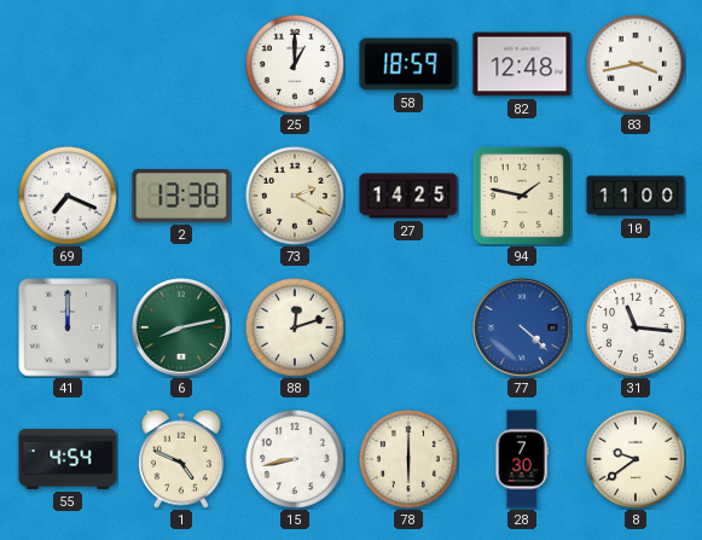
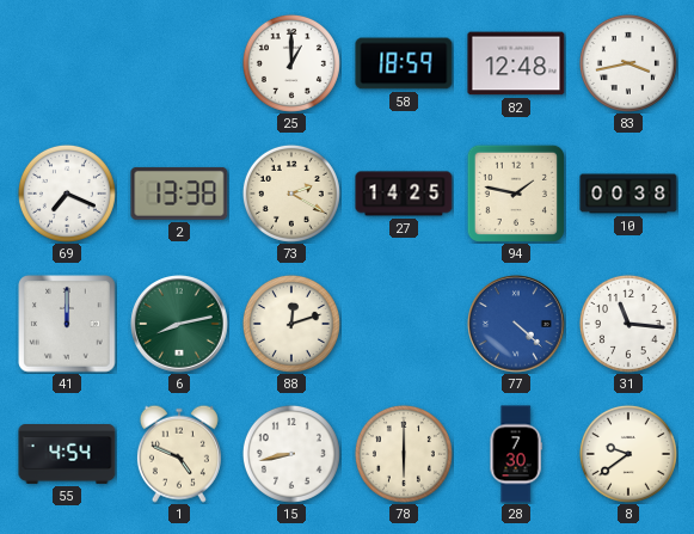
10: 11:00 -> 00:38
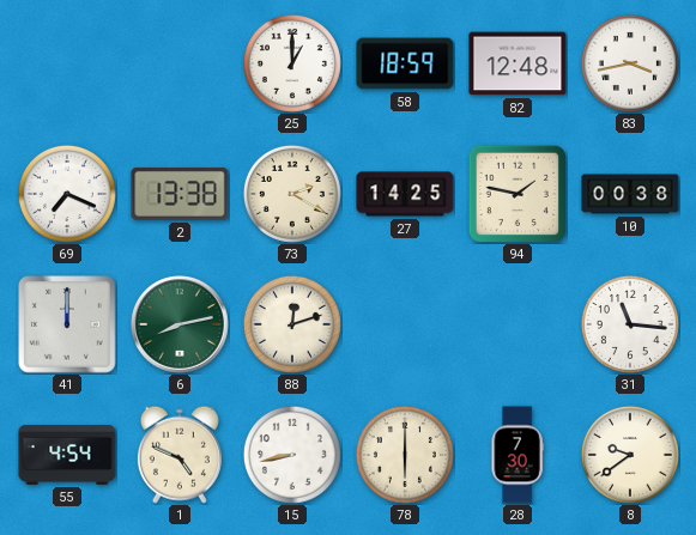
77: 4:22 -> none
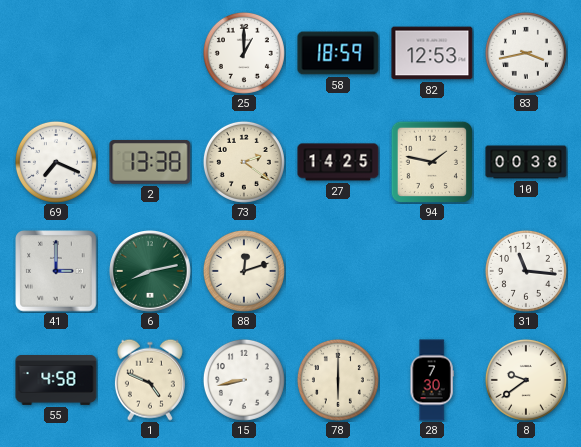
82: 12:48 -> 12:53
73: 2:20 -> 2:21
41: 12:00 -> 3:00
55: 4:54 -> 4:58
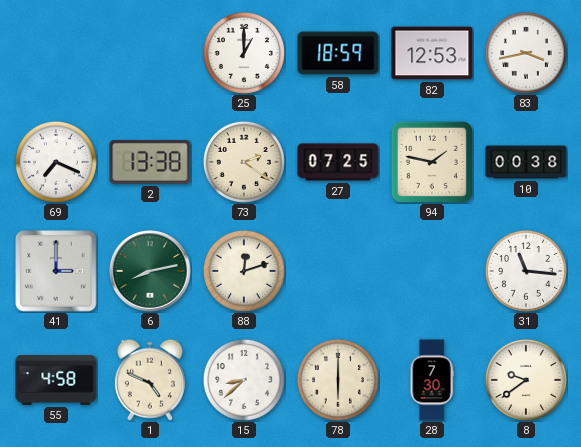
27: 14:25 -> 07:25
15: 8:43 -> 8:38
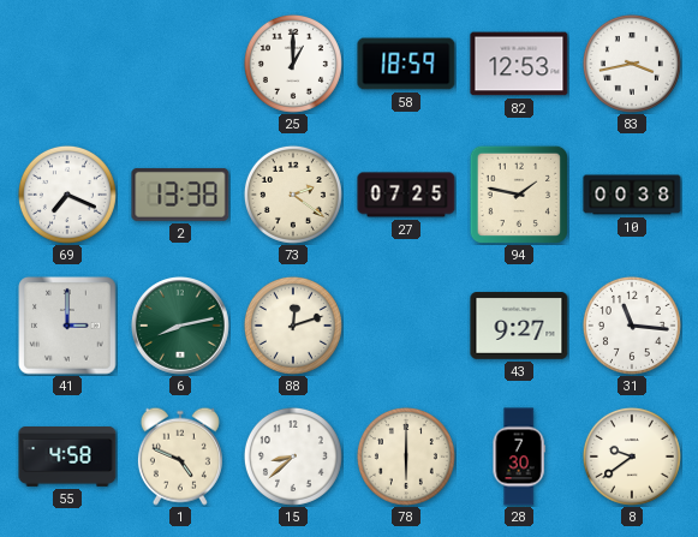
43: none -> 9:27
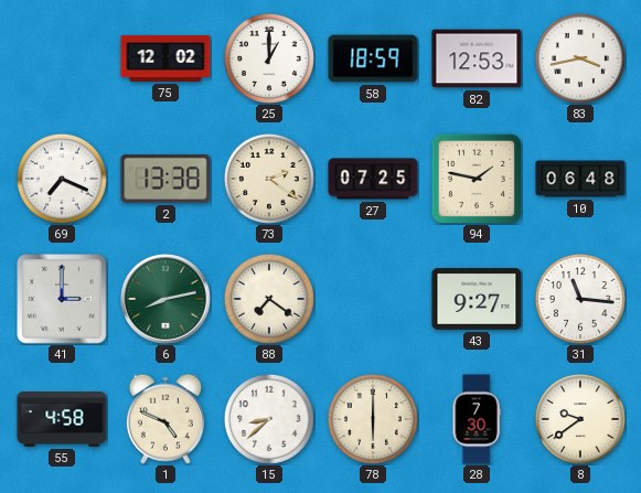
75: none -> 12:02
10: 00:38 -> 06:48
88: 12:12 -> 7:21
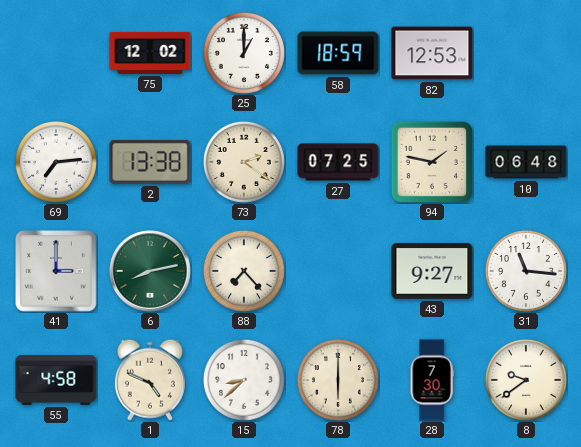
83: 3:43 -> none
69: 7:19 -> 7:14
88: 7:21 -> 7:23
